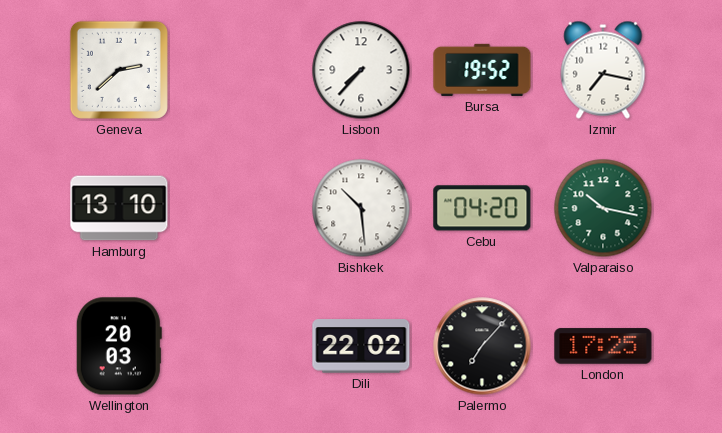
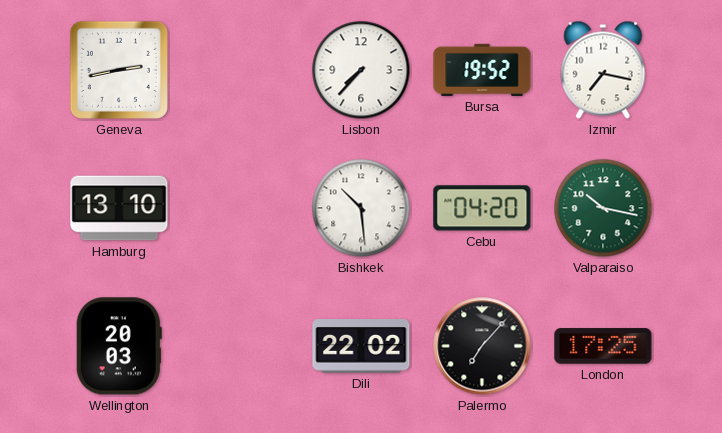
Geneva: 2:38 -> 2:43
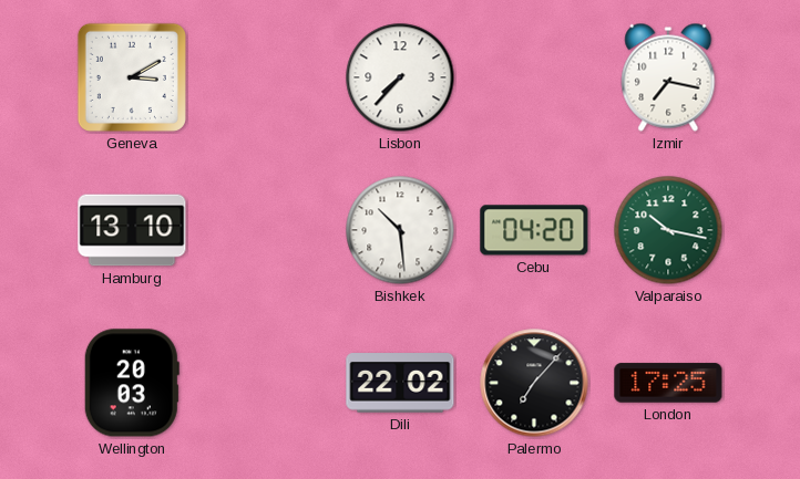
Geneva: 2:43 -> 3:10
Bursa: 19:52 -> none
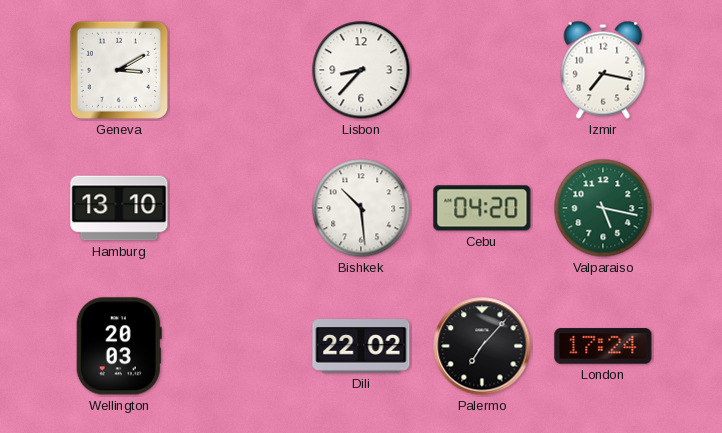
Lisbon: 7:37 -> 8:37
Valparaiso: 10:17 -> 5:17
London: 17:25 -> 17:24
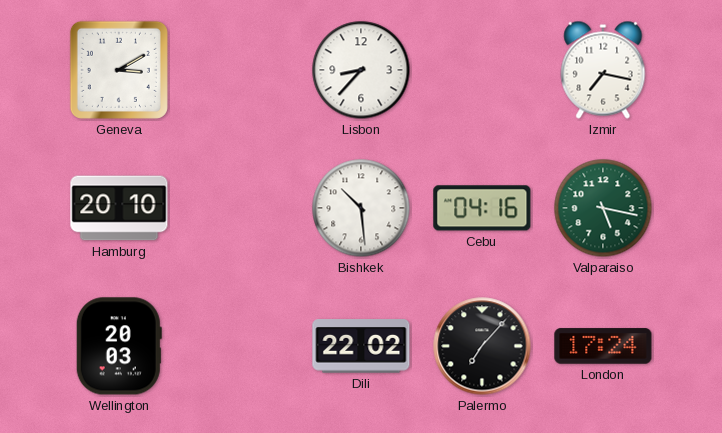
Hamburg: 13:10 -> 20:10
Cebu: 04:20 -> 04:16
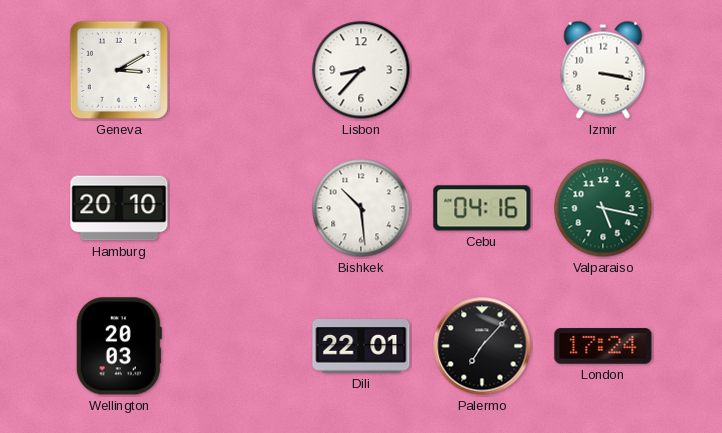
Izmir: 7:17 -> 3:17
Dili: 22:02 -> 22:01
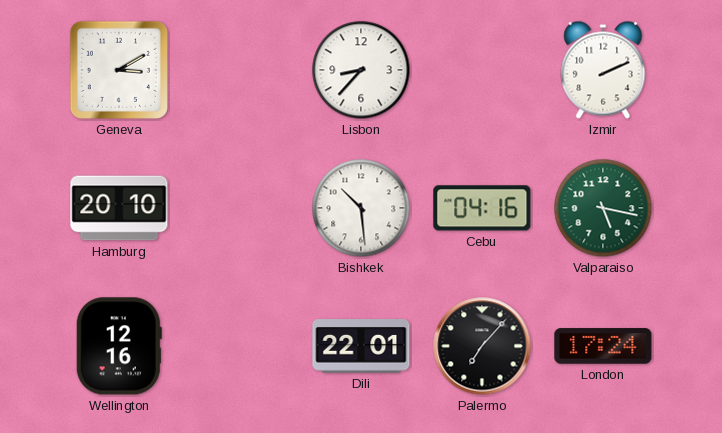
Izmir: 3:17 -> 2:11
Wellington: 20:03 -> 12:16
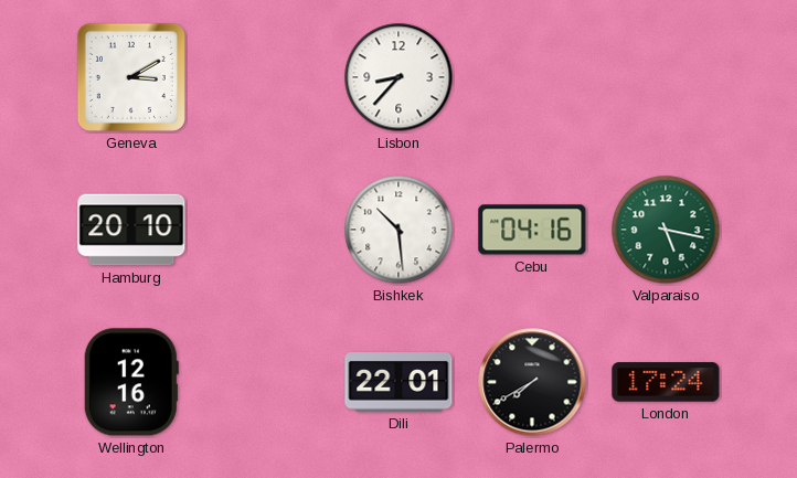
Izmir: 2:11 -> none
Palermo: 7:07 -> 7:40
